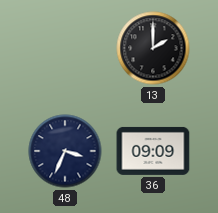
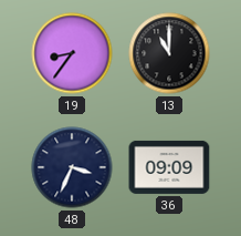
19: none -> 8:36
13: 2:00 -> 11:00
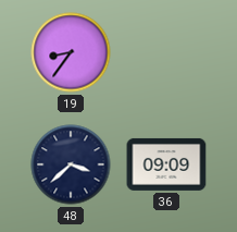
13: 11:00 -> none
48: 3:34 -> 3:38
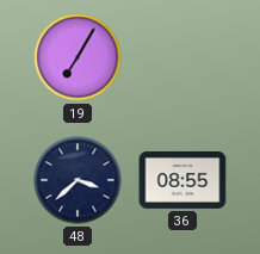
19: 8:36 -> 7:05
36: 09:09 -> 08:55
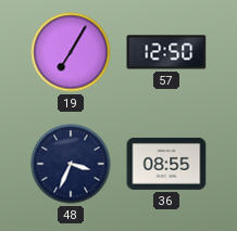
57: none -> 12:50
48: 3:38 -> 3:34
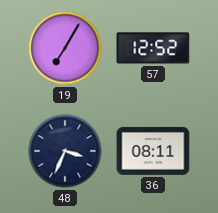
57: 12:50 -> 12:52
36: 08:55 -> 08:11
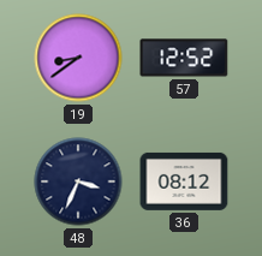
19: 7:05 -> 8:39
36: 08:11 -> 08:12
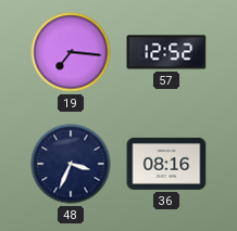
19: 8:39 -> 7:16
36: 08:12 -> 08:16
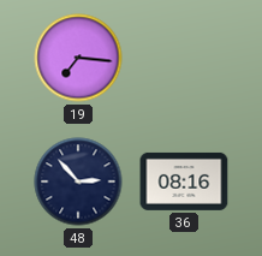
57: 12:52 -> none
48: 3:34 -> 2:53
